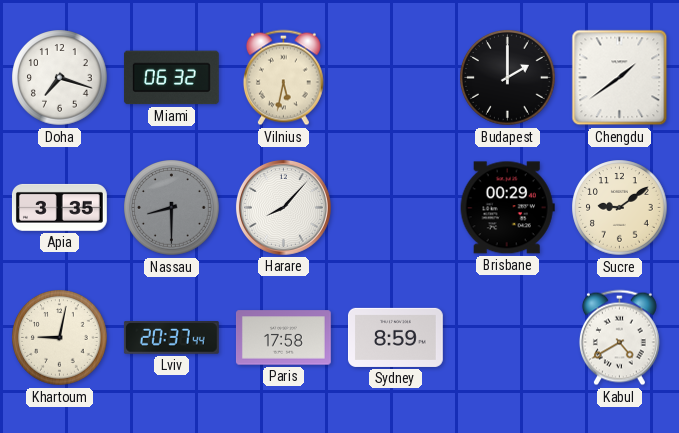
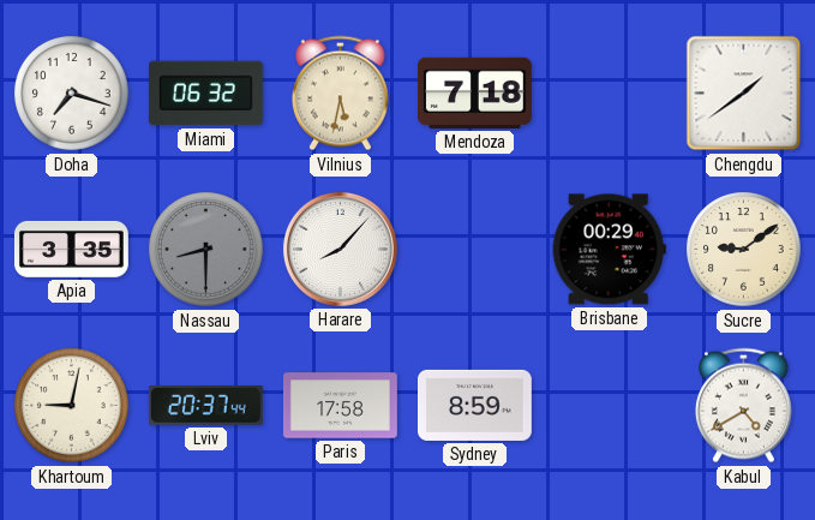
Mendoza: none -> 7:18
Budapest: 2:00 -> none
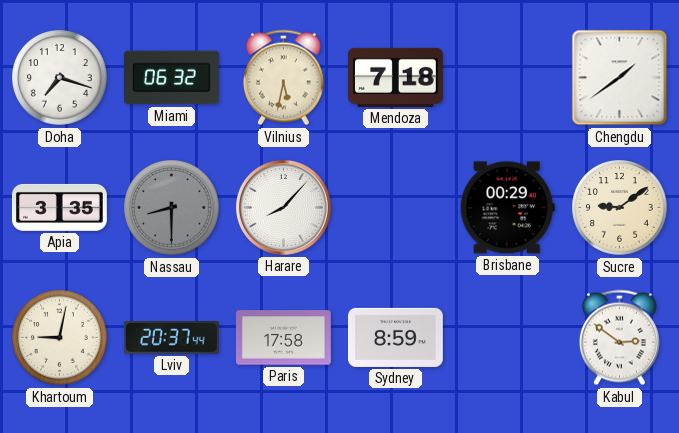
Kabul: 4:40 -> 2:51
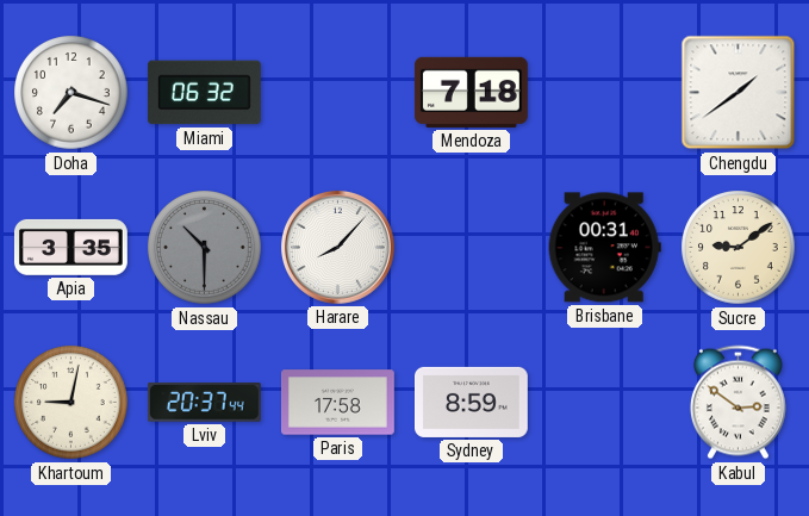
Vilnius: 5:32 -> none
Nassau: 8:30 -> 10:30
Brisbane: 00:29 -> 00:31
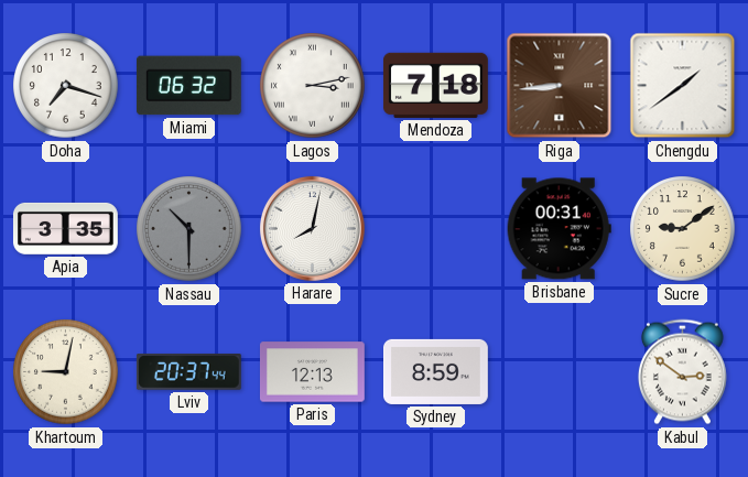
Lagos: none -> 3:13
Riga: none -> 8:44
Harare: 8:07 -> 8:02
Paris: 17:58 -> 12:13
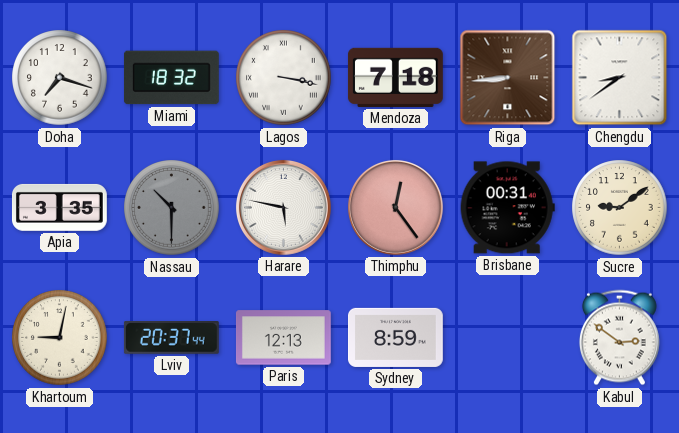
Miami: 06:32 -> 18:32
Lagos: 3:13 -> 3:17
Chengdu: 1:39 -> 8:39
Harare: 8:02 -> 5:47
Thimphu: none -> 12:24
